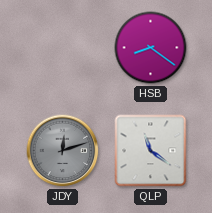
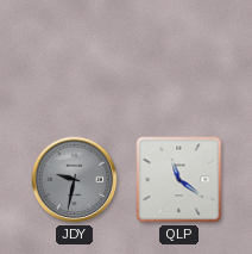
HSB: 8:21 -> none
JDY: 12:12 -> 9:32
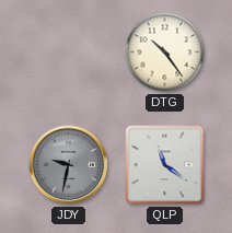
DTG: none -> 10:24
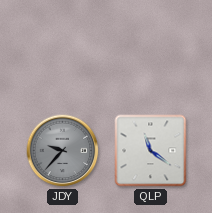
DTG: 10:24 -> none
JDY: 9:32 -> 9:37
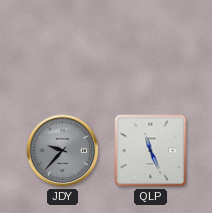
QLP: 11:21 -> 11:26
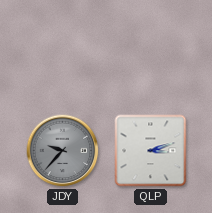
QLP: 11:26 -> 3:12
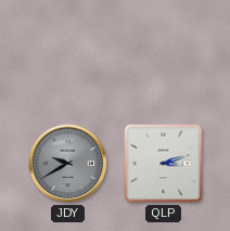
JDY: 9:37 -> 9:40
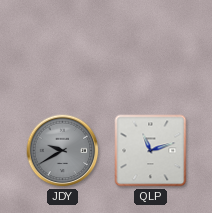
QLP: 3:12 -> 11:12
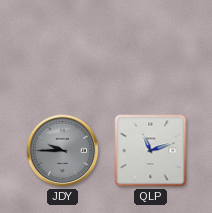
JDY: 9:40 -> 9:45
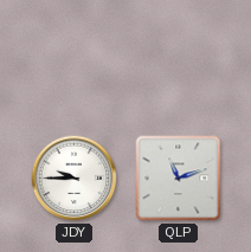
JDY dial: grey -> white
